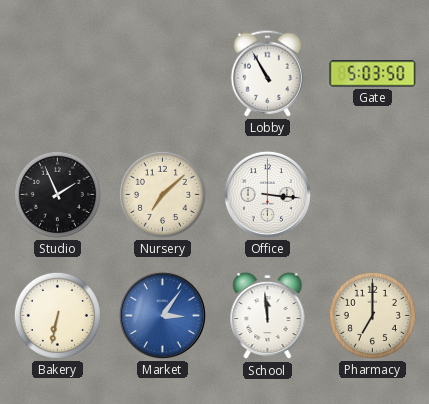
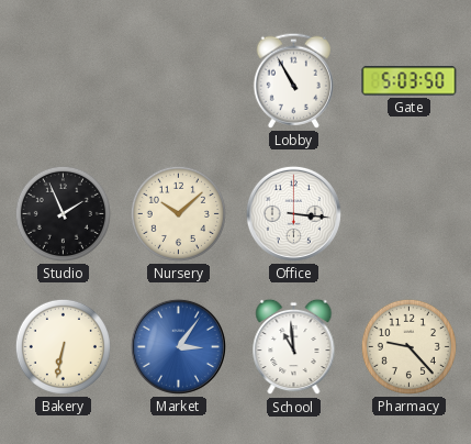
Nursery: 7:08 -> 10:08
School: 11:59 -> 10:59
Pharmacy: 7:00 -> 9:23
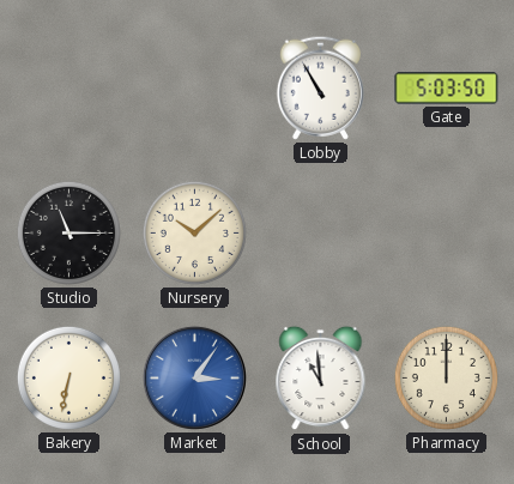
Studio: 1:56 -> 11:15
Office: 3:16 -> none
Pharmacy: 9:23 -> 12:00
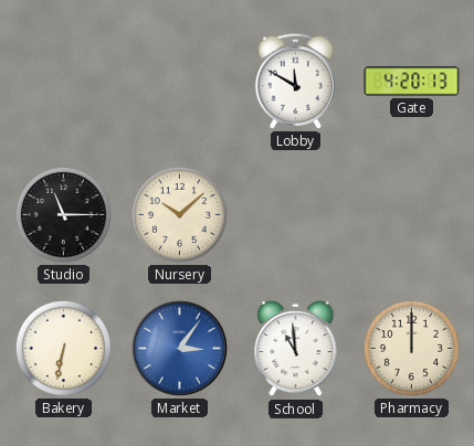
Lobby: 10:55 -> 11:50
Gate: 5:03 -> 4:20
